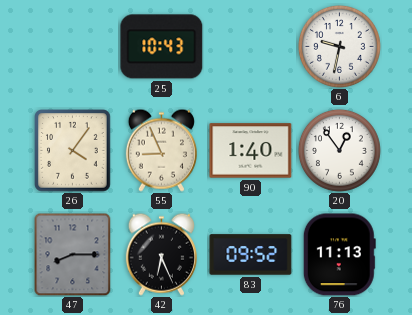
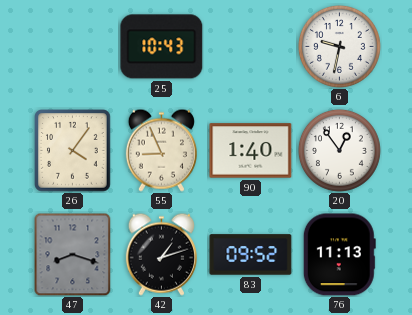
47: 8:15 -> 8:18
42: 6:26 -> 1:12
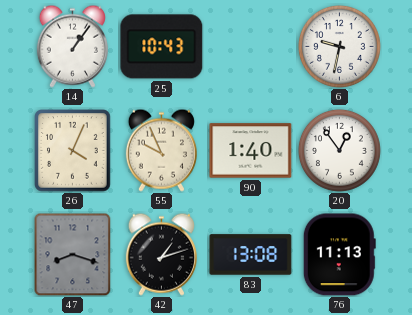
14: none -> 1:06
26: 4:06 -> 4:04
55: 8:56 -> 9:56
83: 09:52 -> 13:08
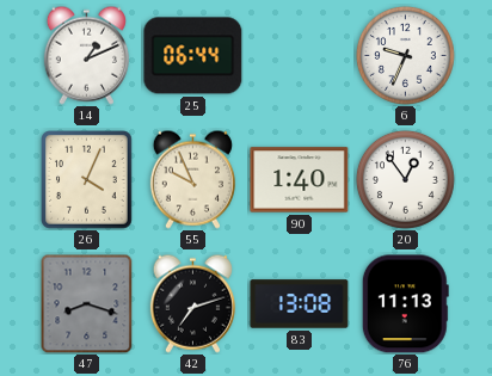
14: 1:06 -> 1:11
25: 10:43 -> 06:44
6: 9:32 -> 9:34
42: 1:12 -> 7:12
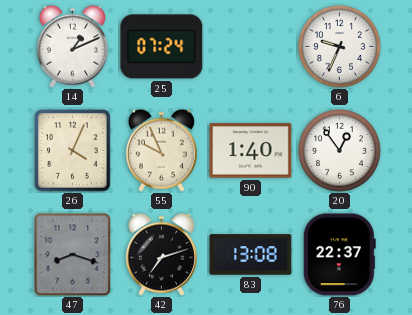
25: 06:44 -> 07:24
76: 11:13 -> 22:37
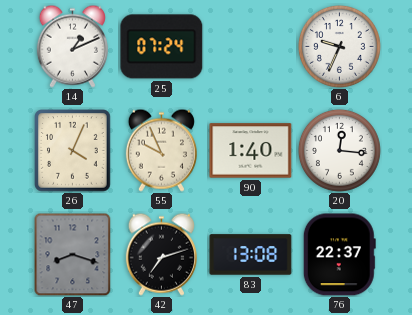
20: 12:54 -> 12:16
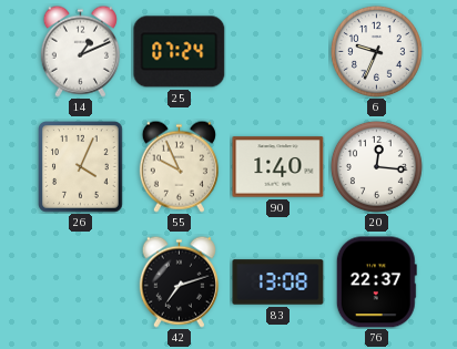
47: 8:18 -> none
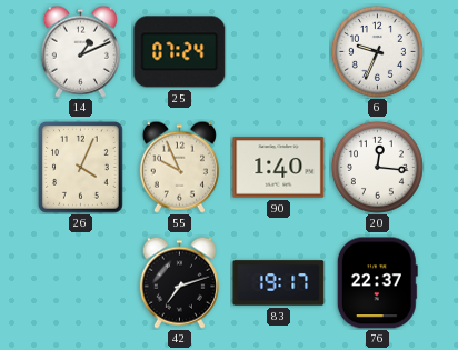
83: 13:08 -> 19:17
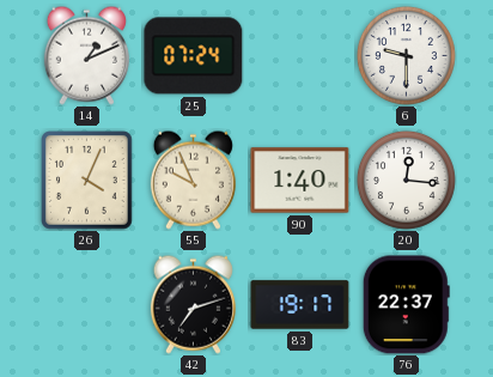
6: 9:34 -> 9:30
